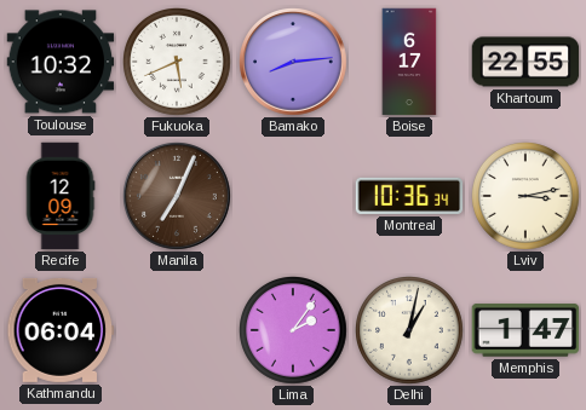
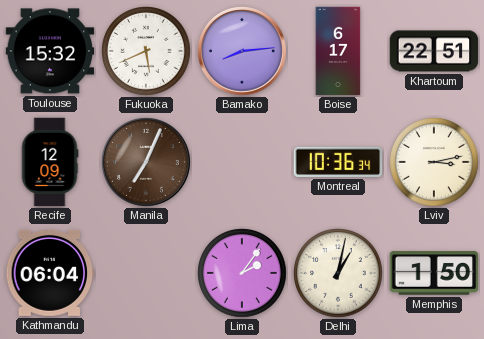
Toulouse: 10:32 -> 15:32
Khartoum: 22:55 -> 22:51
Memphis: 1:47 -> 1:50
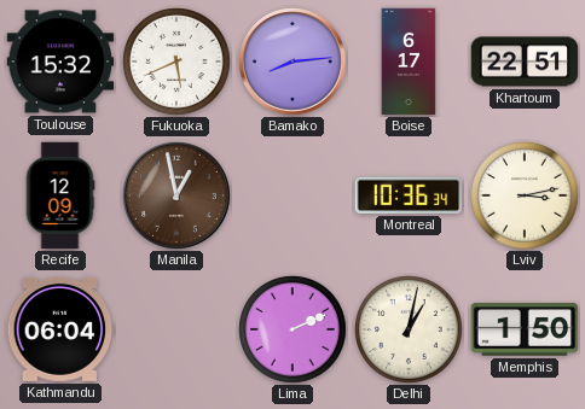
Manila: 7:04 -> 12:58
Lima: 2:06 -> 2:11
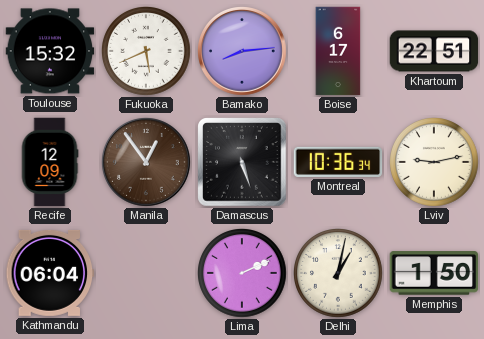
Manila: 12:58 -> 12:54
Damascus: none -> 5:27
Lviv: 3:13 -> 9:13
